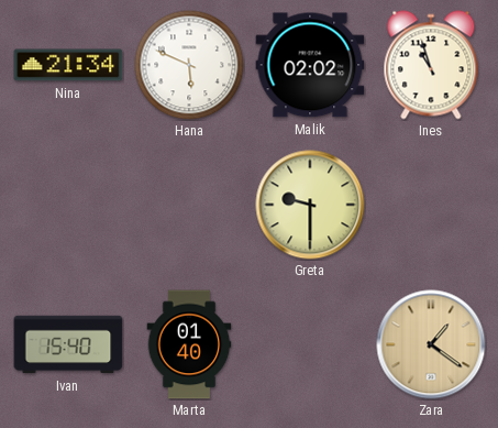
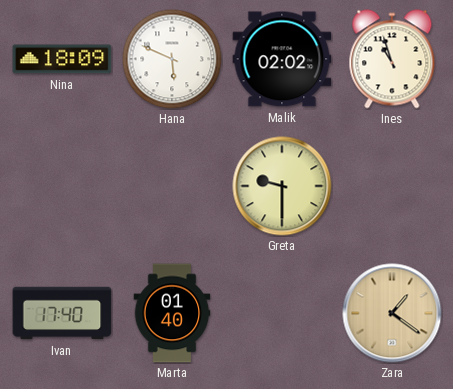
Nina: 21:34 -> 18:09
Ivan: 15:40 -> 17:40
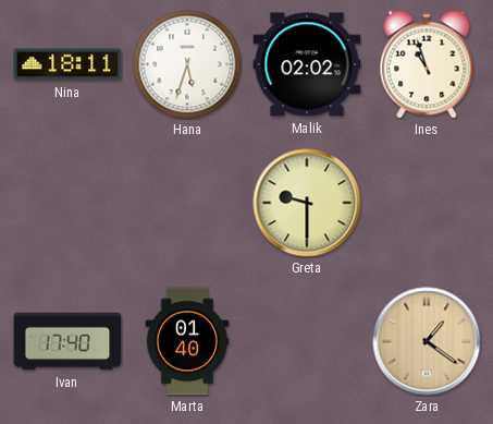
Nina: 18:09 -> 18:11
Hana: 5:49 -> 5:33
